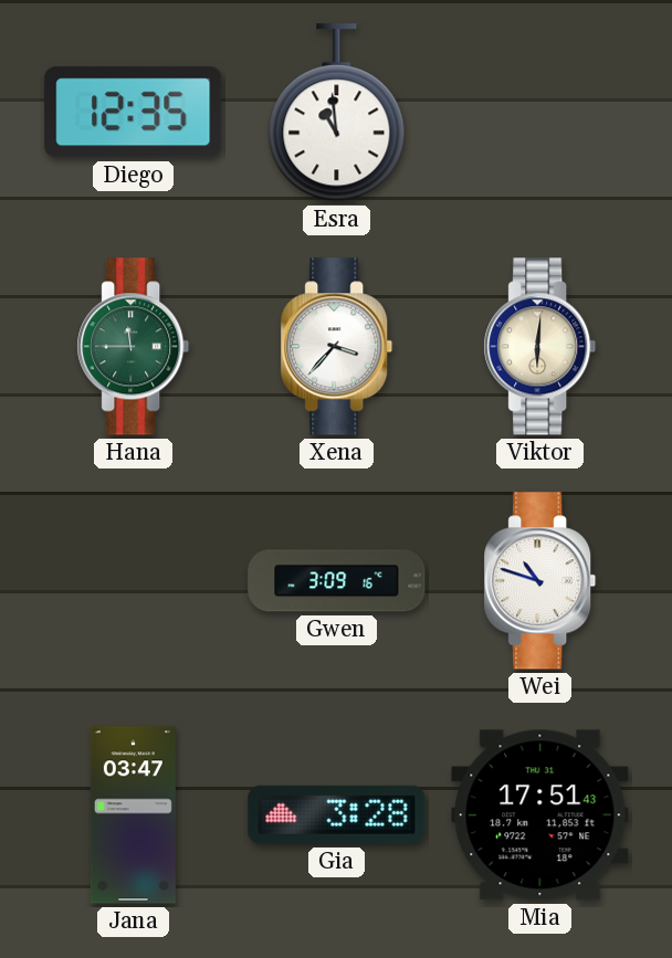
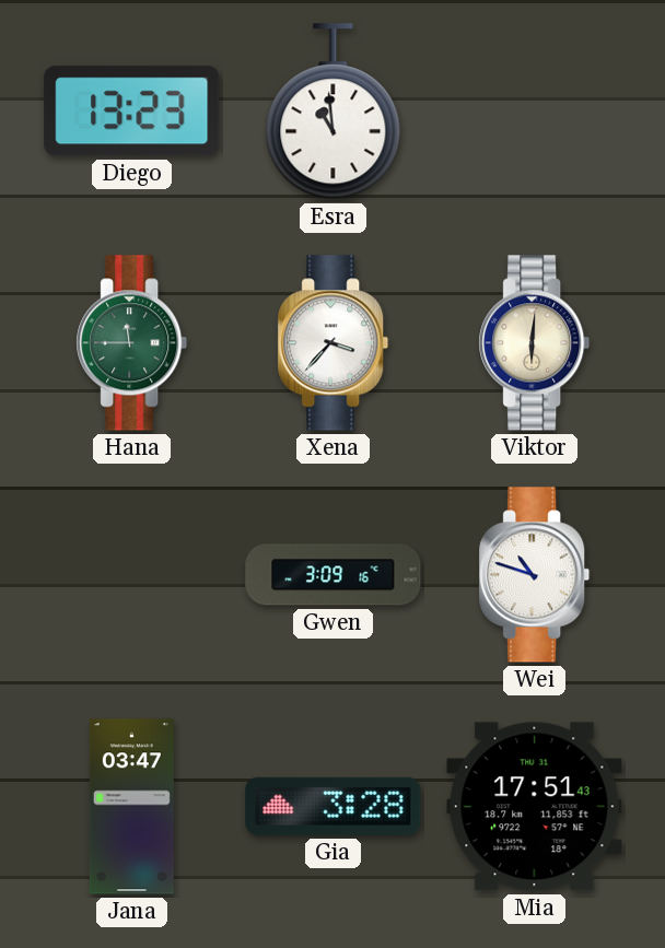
Diego: 12:35 -> 13:23
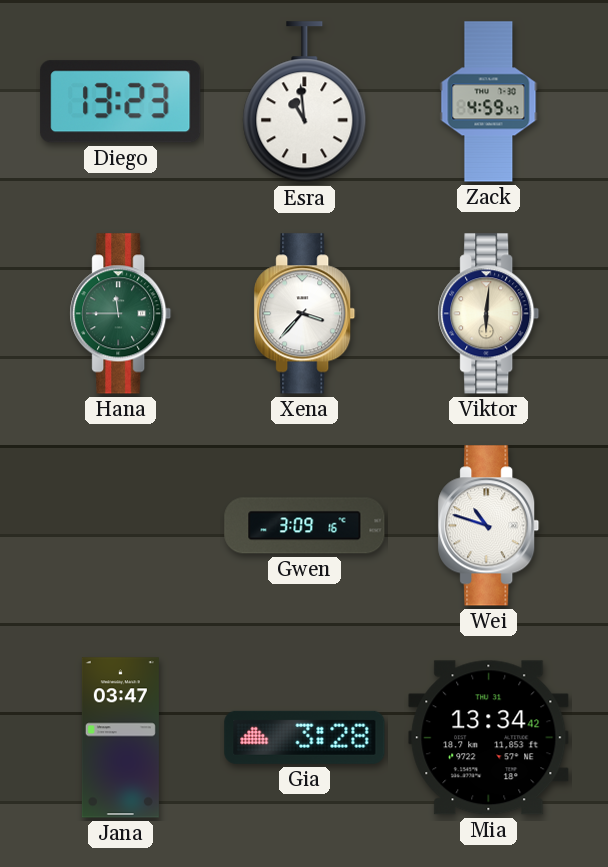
Zack: none -> 4:59
Mia: 17:51 -> 13:34
